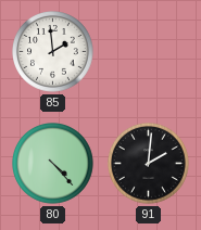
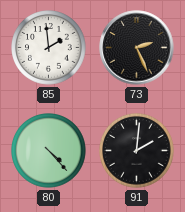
73: none -> 2:26
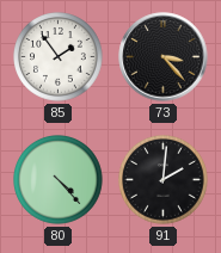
85: 1:59 -> 1:54
73: 2:26 -> 3:23
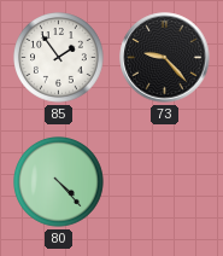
73: 3:23 -> 9:23
91: 2:01 -> none
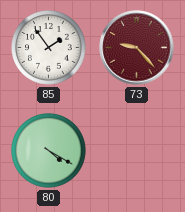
73 dial: black -> burgundy
80: 4:23 -> 4:20
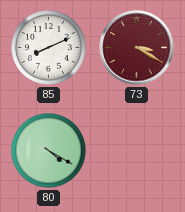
85: 1:54 -> 8:11
73: 9:23 -> 3:20
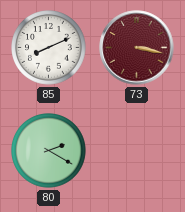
73: 3:20 -> 3:17
80: 4:20 -> 2:20
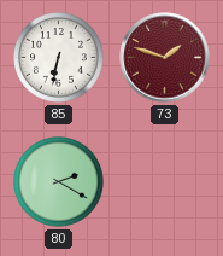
85: 8:11 -> 6:32
73: 3:17 -> 1:48
